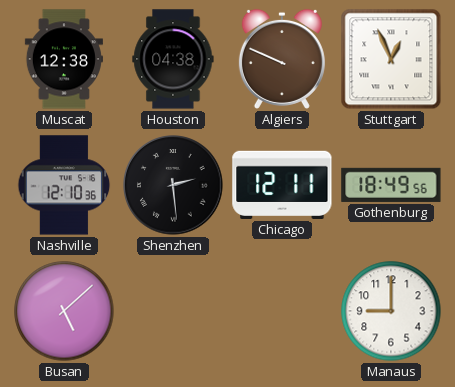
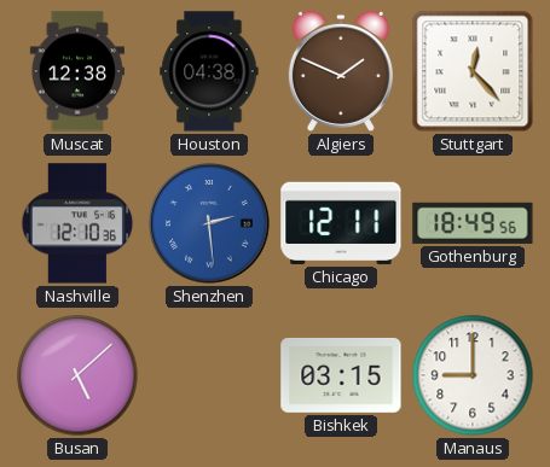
Algiers: 9:49 -> 1:49
Stuttgart: 12:56 -> 12:23
Shenzhen dial: black -> blue
Bishkek: none -> 03:15
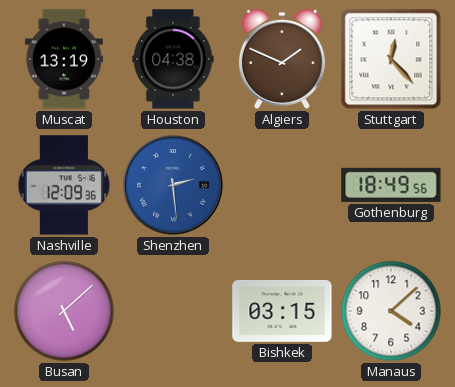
Muscat: 12:38 -> 13:19
Nashville: 12:10 -> 12:09
Chicago: 12:11 -> none
Manaus: 9:00 -> 4:08
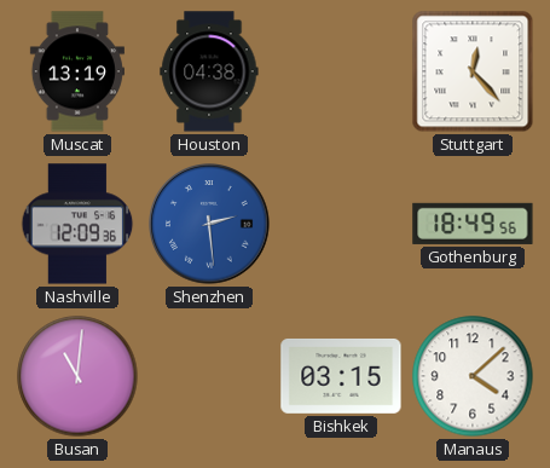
Algiers: 1:49 -> none
Busan: 5:08 -> 11:01
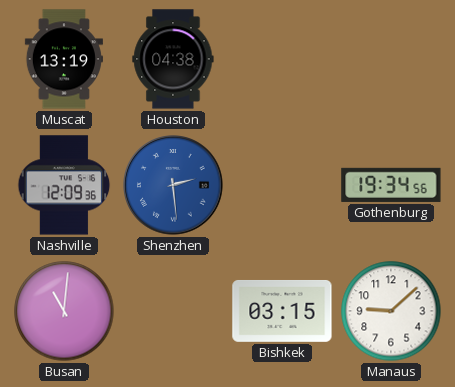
Stuttgart: 12:23 -> none
Gothenburg: 18:49 -> 19:34
Manaus: 4:08 -> 9:08
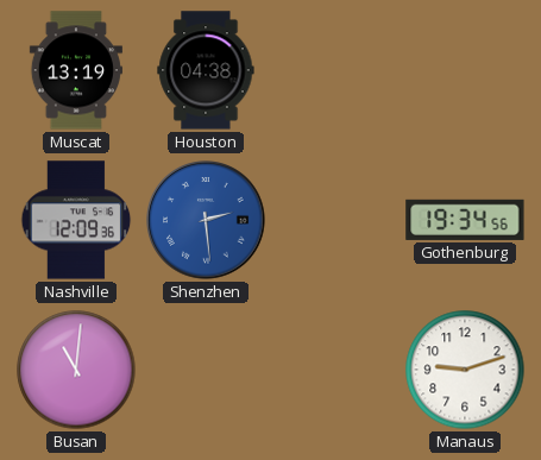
Bishkek: 03:15 -> none
Manaus: 9:08 -> 9:12
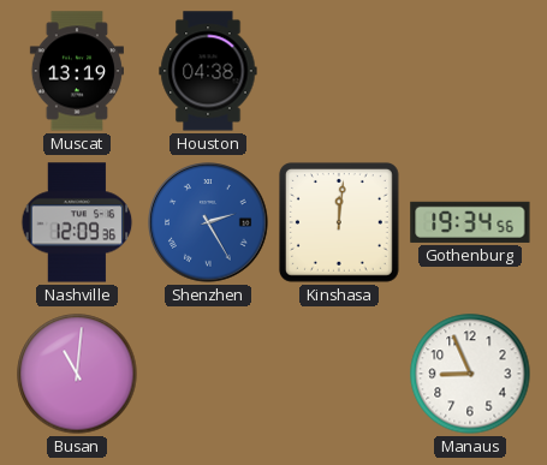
Shenzhen: 2:29 -> 2:25
Kinshasa: none -> 12:01
Manaus: 9:12 -> 8:56
